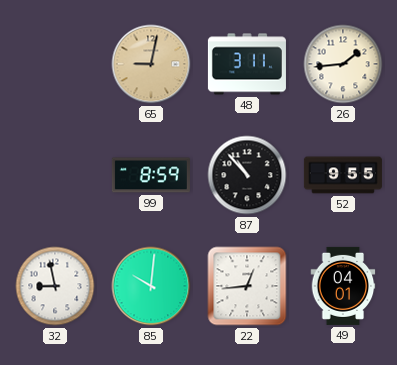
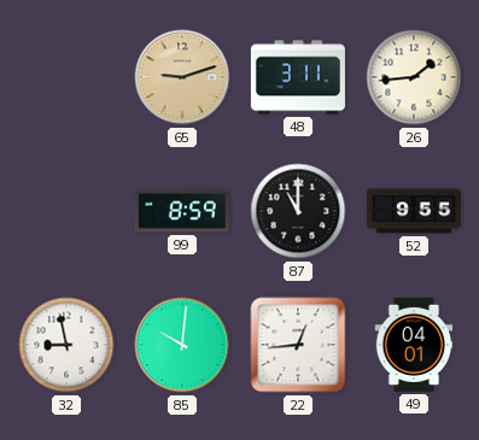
65: 9:02 -> 9:12
87: 10:53 -> 11:00
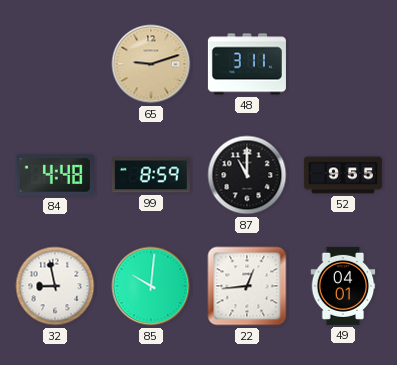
26: 1:44 -> none
84: none -> 4:48
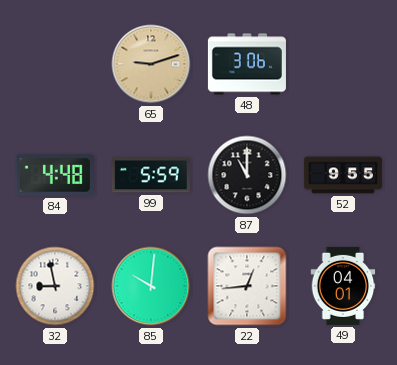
48: 3:11 -> 3:06
99: 8:59 -> 5:59
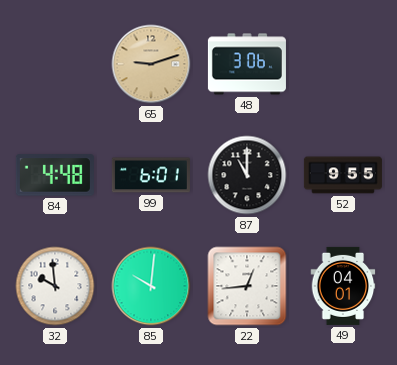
99: 5:59 -> 6:01
32: 8:58 -> 9:59
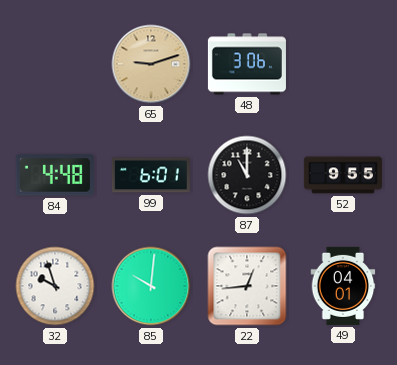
32: 9:59 -> 9:57
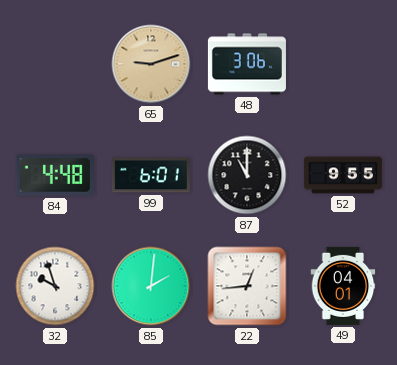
85: 10:01 -> 2:01
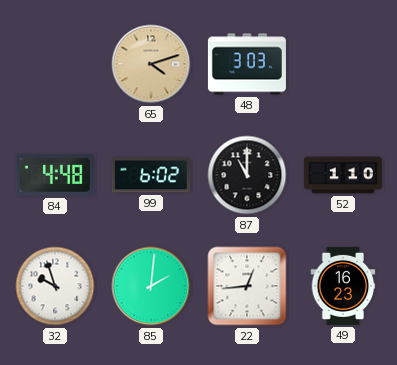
65: 9:12 -> 4:12
48: 3:06 -> 3:03
99: 6:01 -> 6:02
52: 9:55 -> 1:10
49: 04:01 -> 16:23
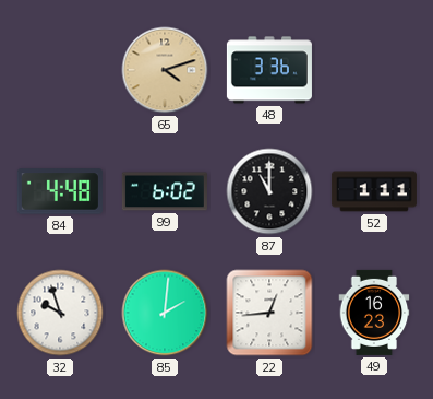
48: 3:03 -> 3:36
52: 1:10 -> 1:11
